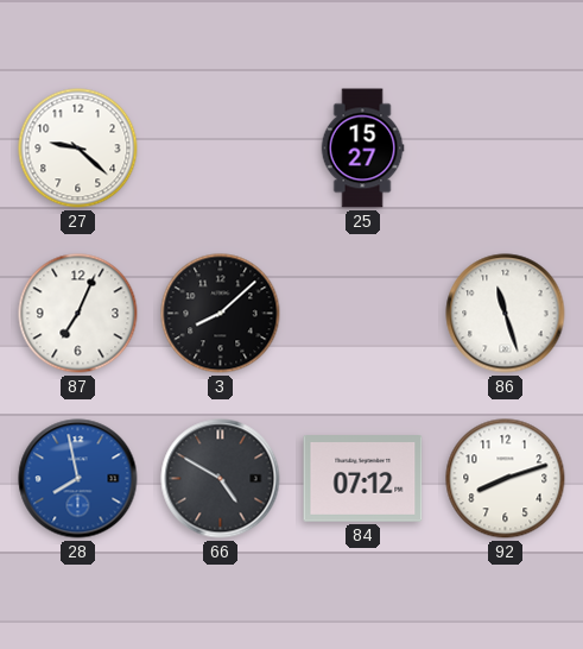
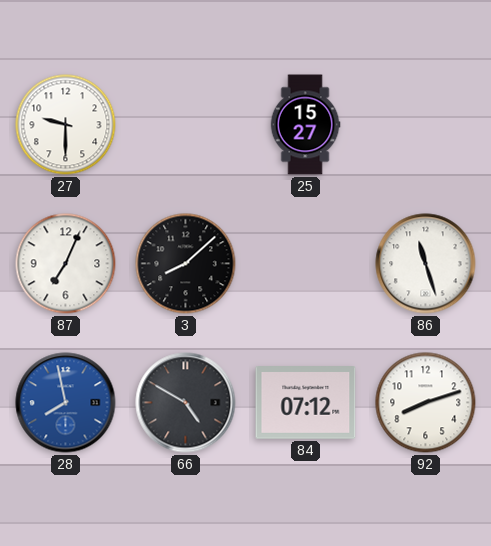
27: 9:22 -> 9:30
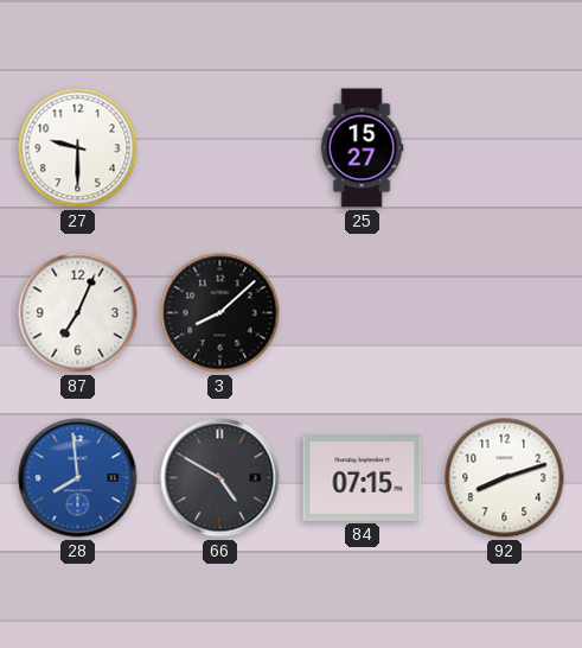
86: 11:27 -> none
28: 7:58 -> 7:59
84: 07:12 -> 07:15
